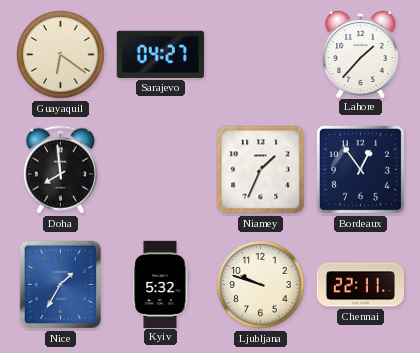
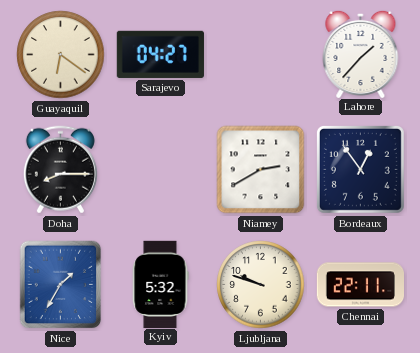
Doha: 7:59 -> 8:15
Niamey: 1:34 -> 2:40
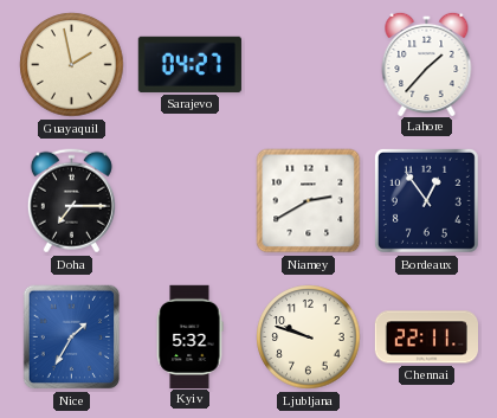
Guayaquil: 6:21 -> 1:58
Doha: 8:15 -> 7:15
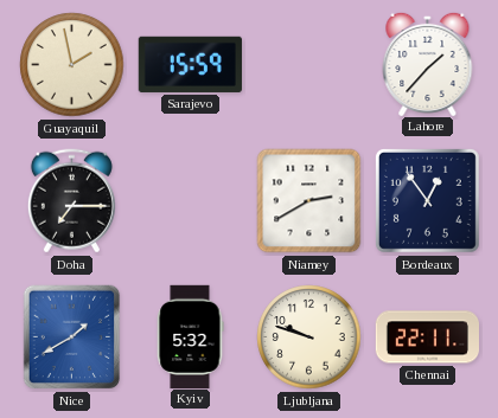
Sarajevo: 04:27 -> 15:59
Nice: 1:35 -> 1:40
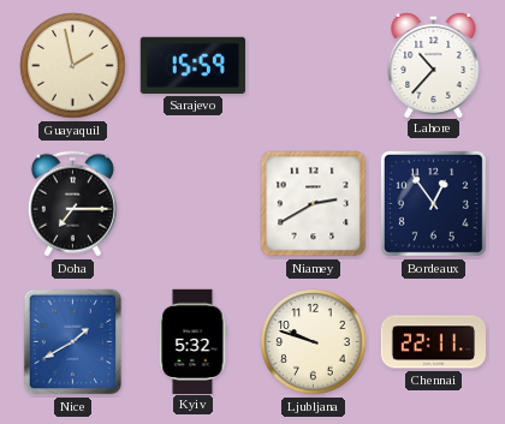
Lahore: 1:37 -> 10:37
